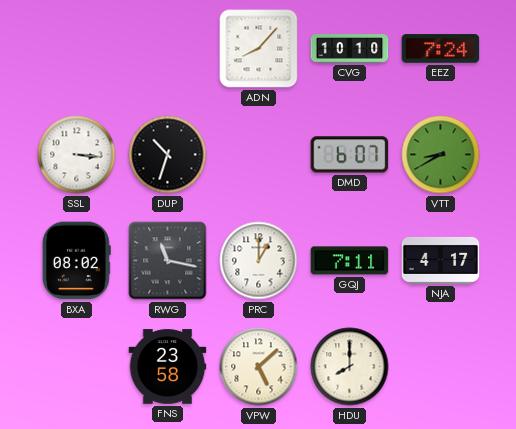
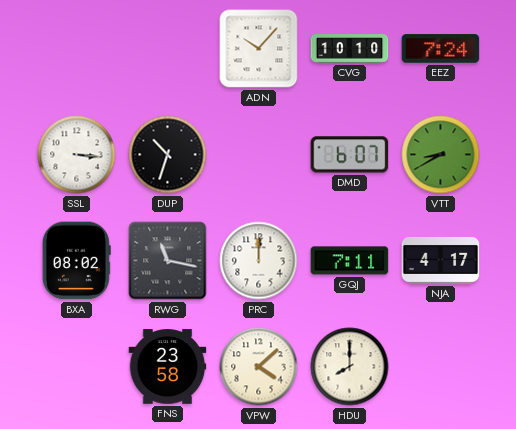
ADN: 8:07 -> 10:07
PRC: 1:00 -> 12:00
VPW: 5:08 -> 4:08
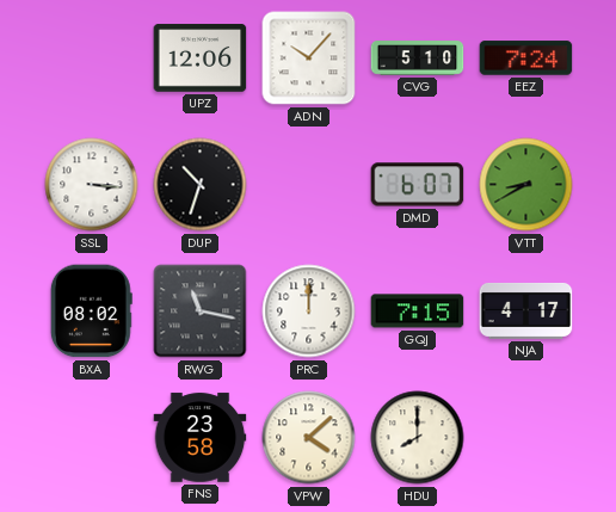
UPZ: none -> 12:06
CVG: 10:10 -> 5:10
GQJ: 7:11 -> 7:15
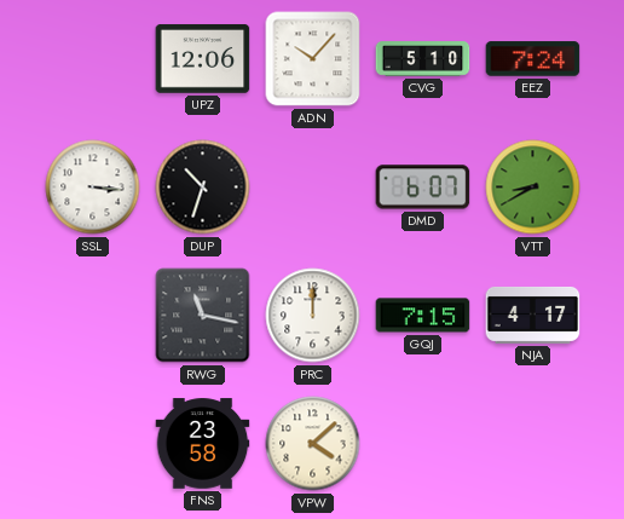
BXA: 08:02 -> none
HDU: 8:00 -> none
